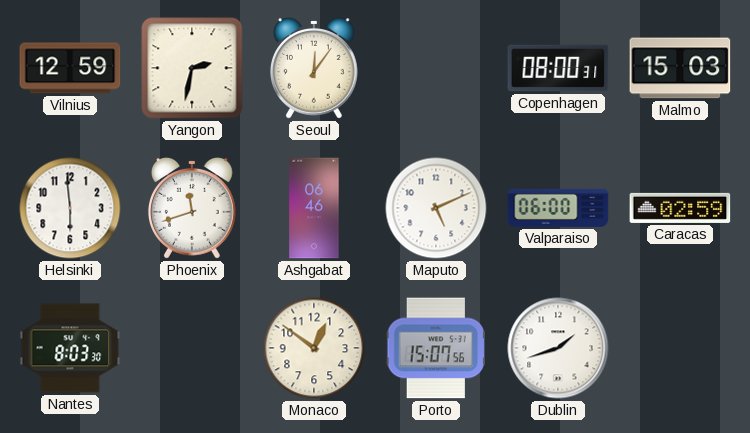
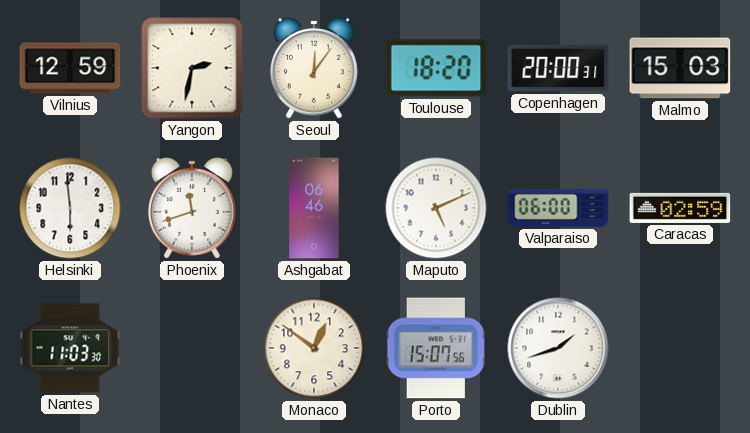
Toulouse: none -> 18:20
Copenhagen: 08:00 -> 20:00
Nantes: 8:03 -> 11:03
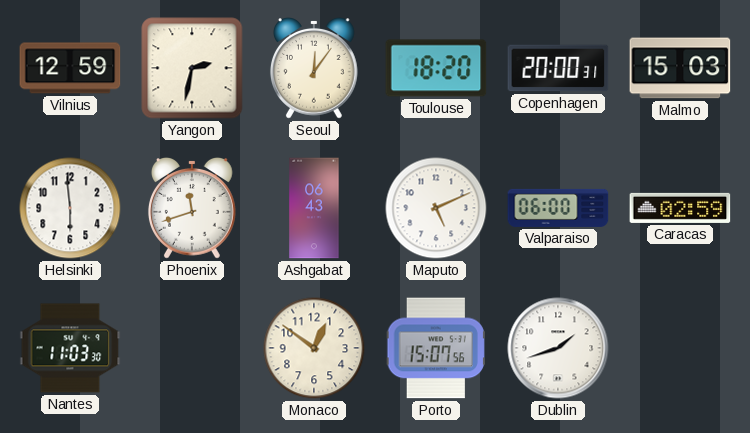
Ashgabat: 06:46 -> 06:43
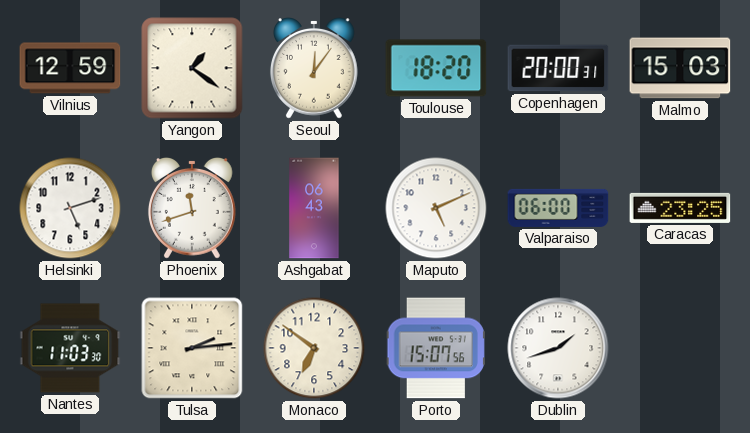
Yangon: 2:32 -> 1:21
Helsinki: 5:59 -> 5:12
Caracas: 02:59 -> 23:25
Tulsa: none -> 2:14
Monaco: 12:51 -> 6:51
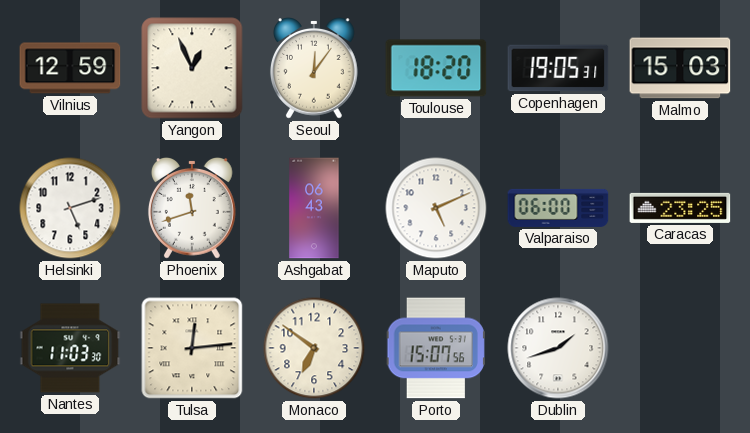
Yangon: 1:21 -> 12:56
Copenhagen: 20:00 -> 19:05
Tulsa: 2:14 -> 12:14
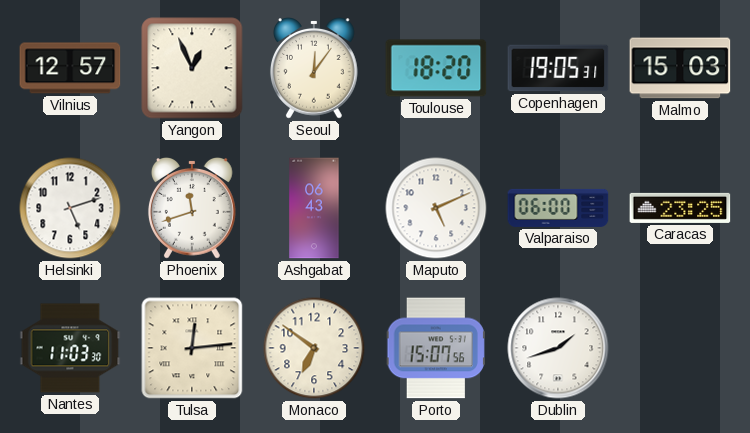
Vilnius: 12:59 -> 12:57
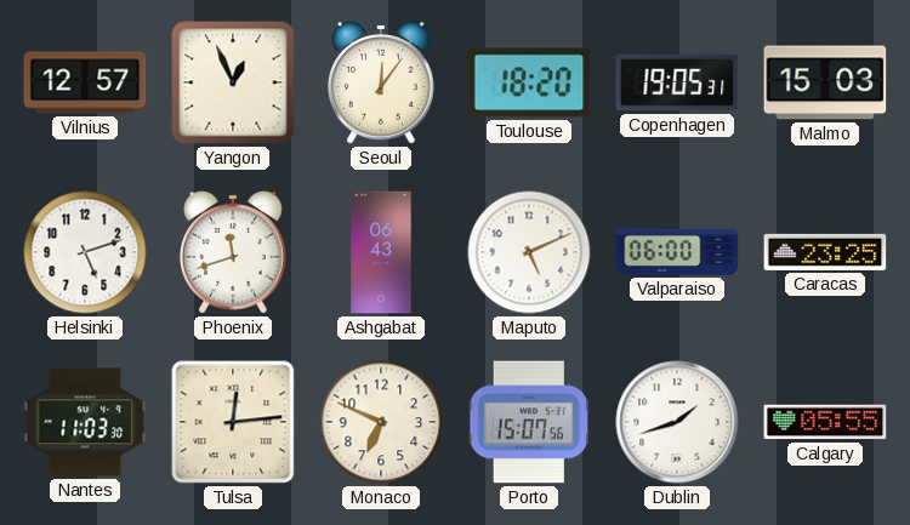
Monaco: 6:51 -> 6:49
Calgary: none -> 05:55
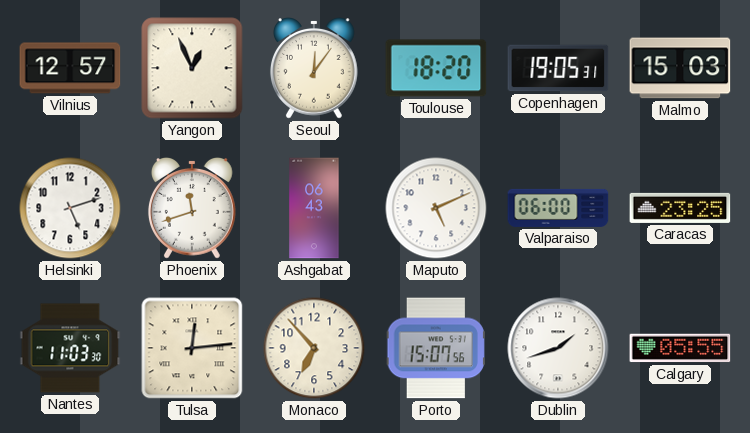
Monaco: 6:49 -> 6:53
